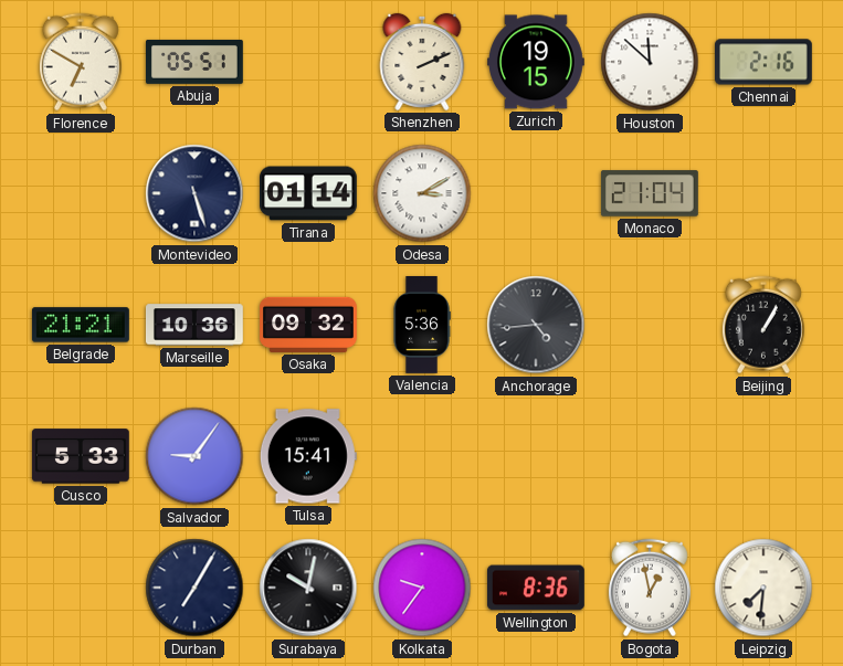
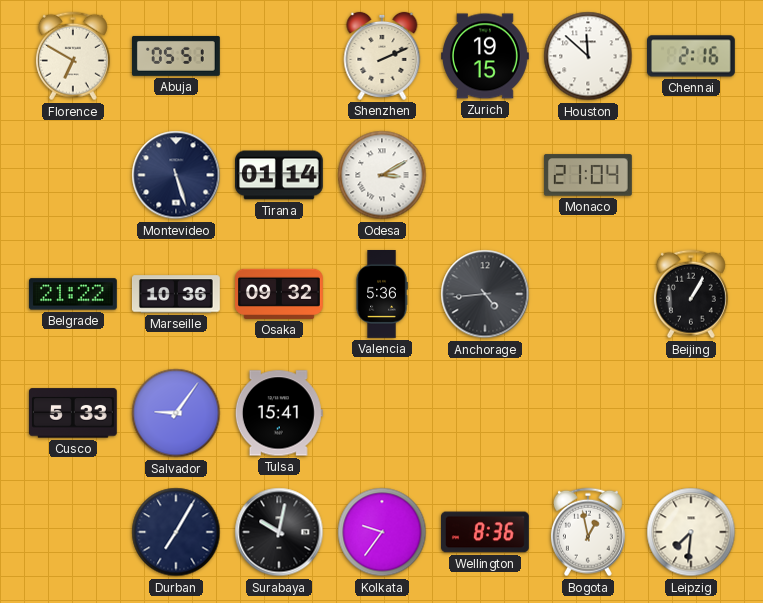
Belgrade: 21:21 -> 21:22
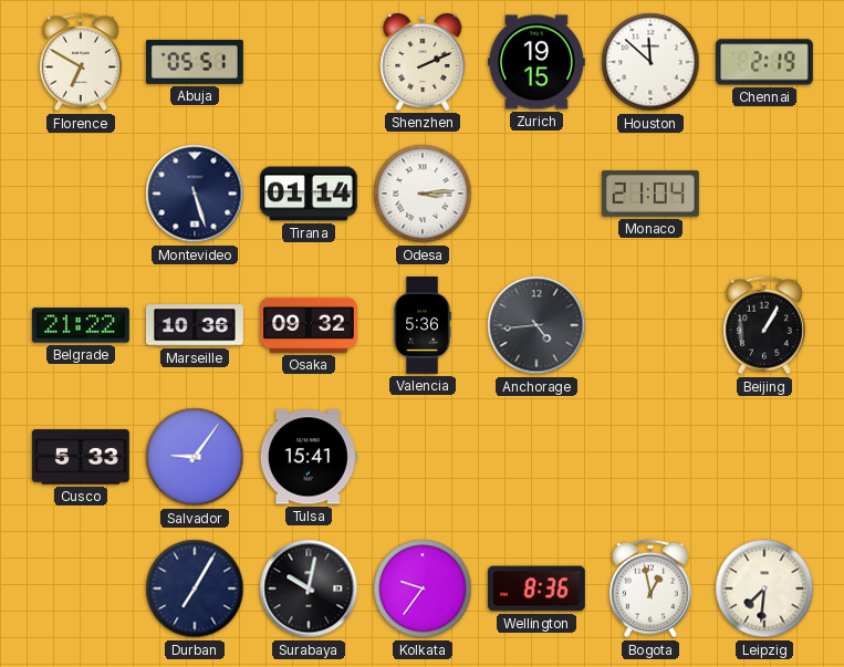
Chennai: 2:16 -> 2:19
Odesa: 3:10 -> 3:14
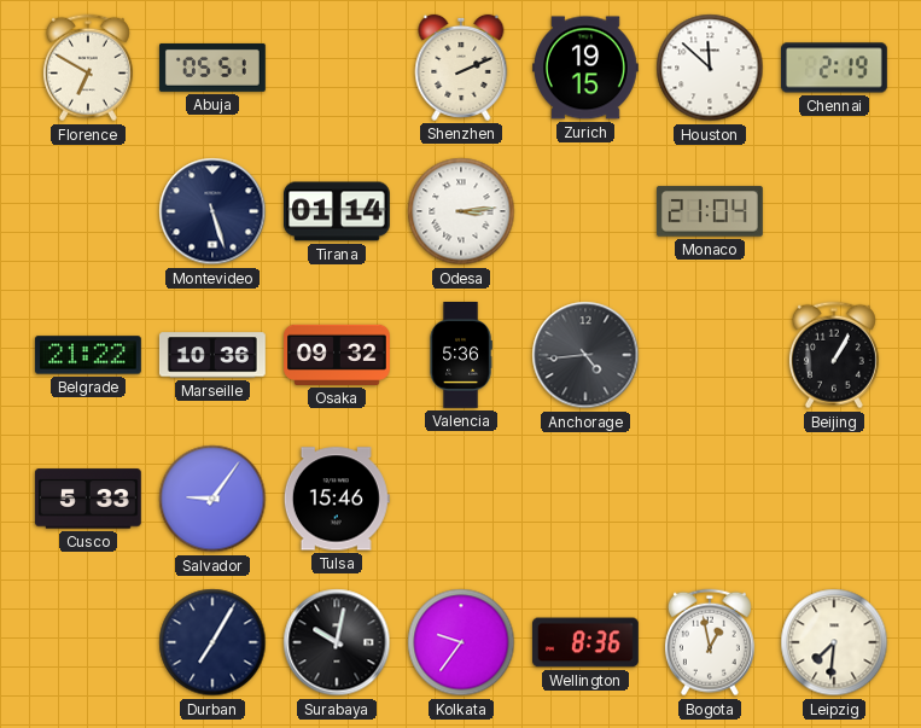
Tulsa: 15:41 -> 15:46
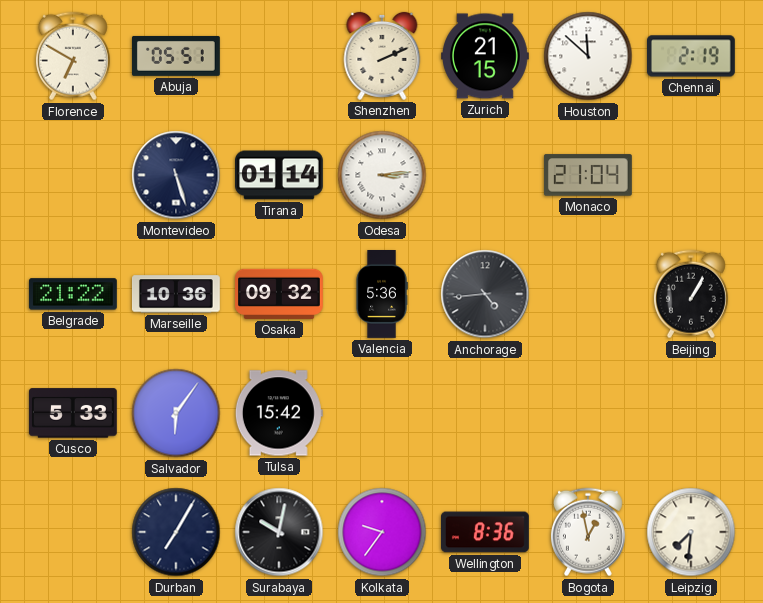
Zurich: 19:15 -> 21:15
Salvador: 9:06 -> 6:06
Tulsa: 15:46 -> 15:42
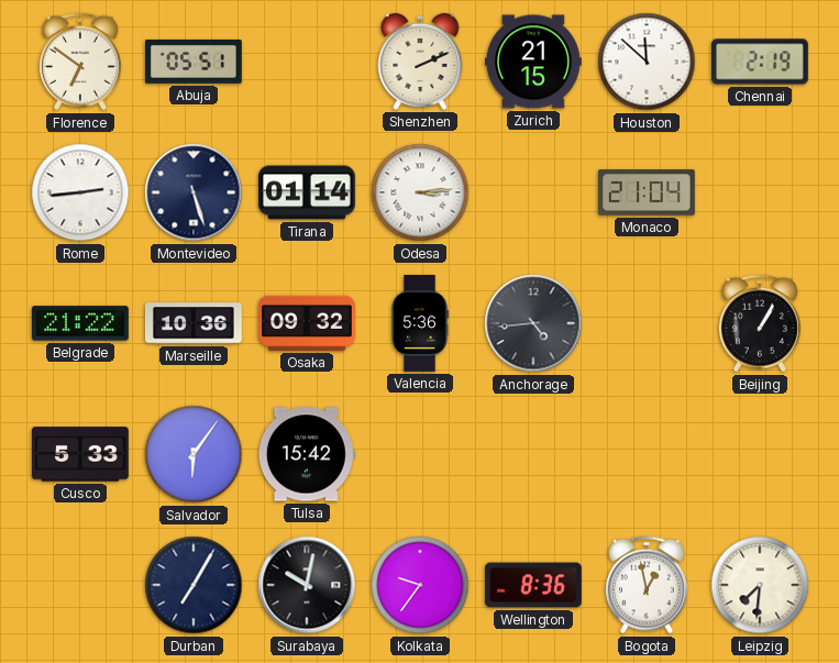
Florence: 6:50 -> 6:51
Rome: none -> 2:44
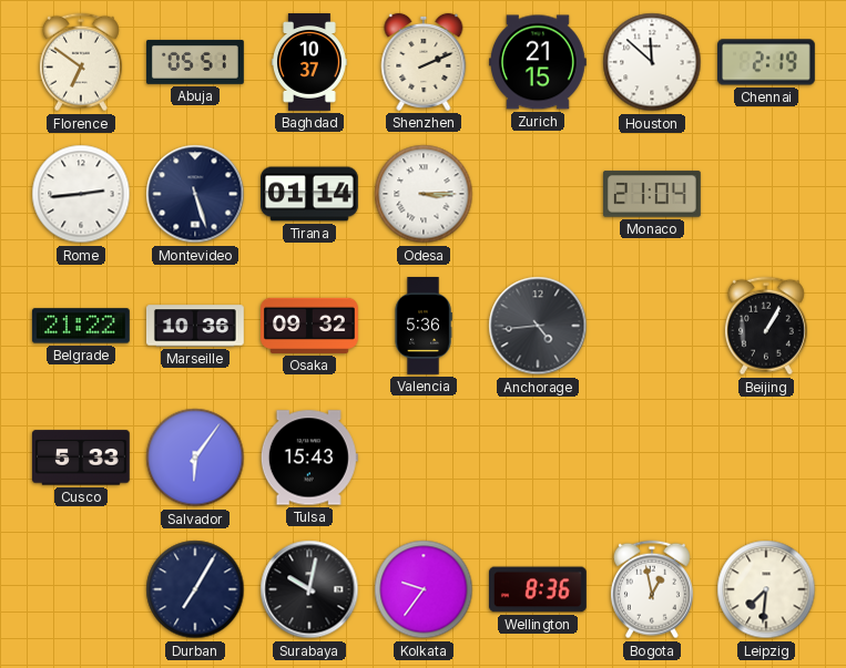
Baghdad: none -> 10:37
Odesa: 3:14 -> 3:15
Tulsa: 15:42 -> 15:43
